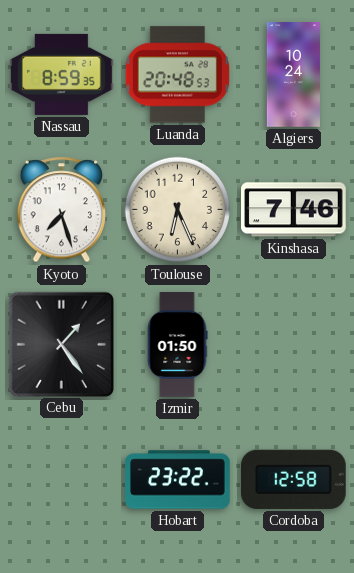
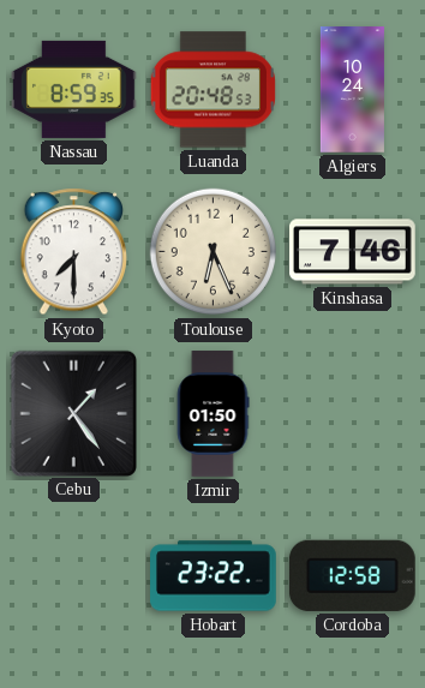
Kyoto: 7:27 -> 7:30
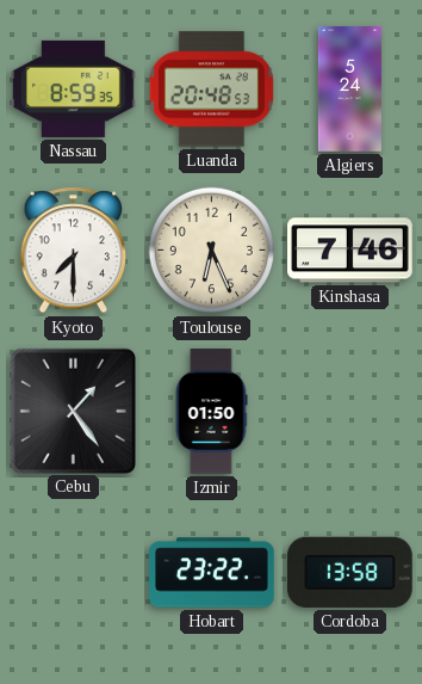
Algiers: 10:24 -> 5:24
Cordoba: 12:58 -> 13:58
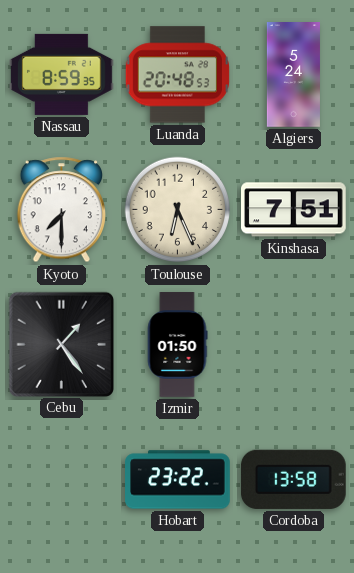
Kinshasa: 7:46 -> 7:51
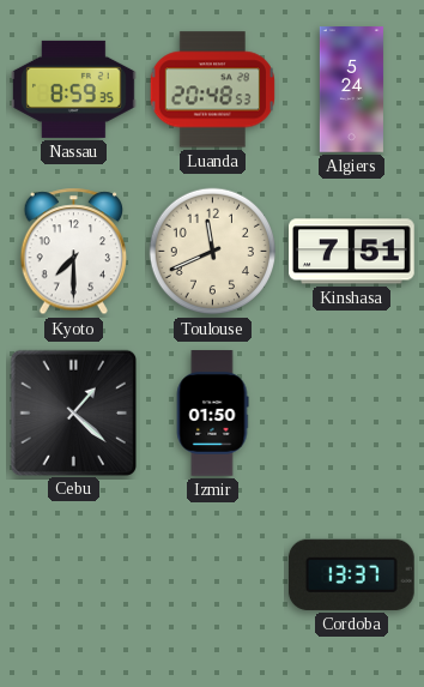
Toulouse: 6:26 -> 11:41
Cebu: 1:24 -> 1:22
Hobart: 23:22 -> none
Cordoba: 13:58 -> 13:37
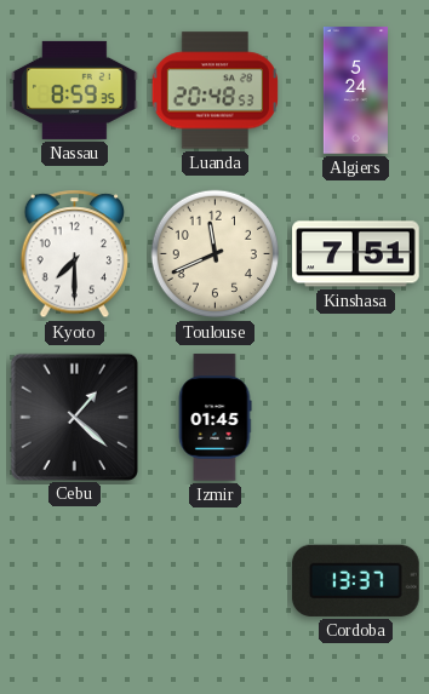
Izmir: 01:50 -> 01:45
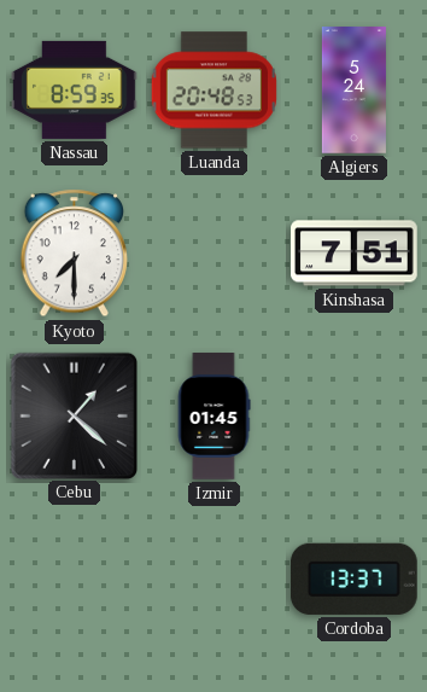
Toulouse: 11:41 -> none
